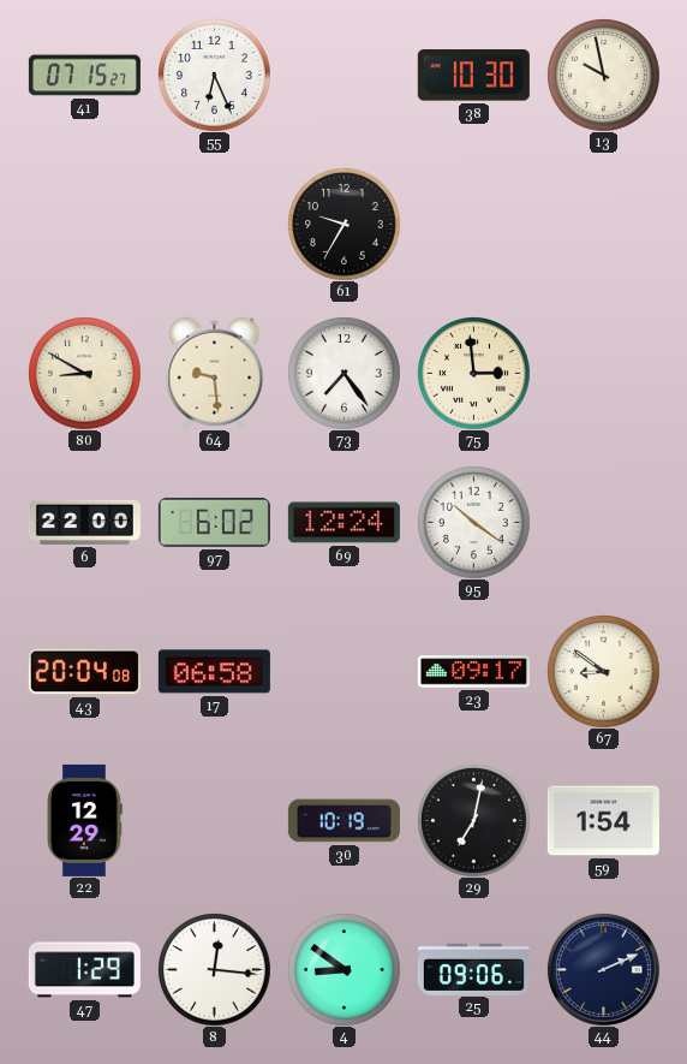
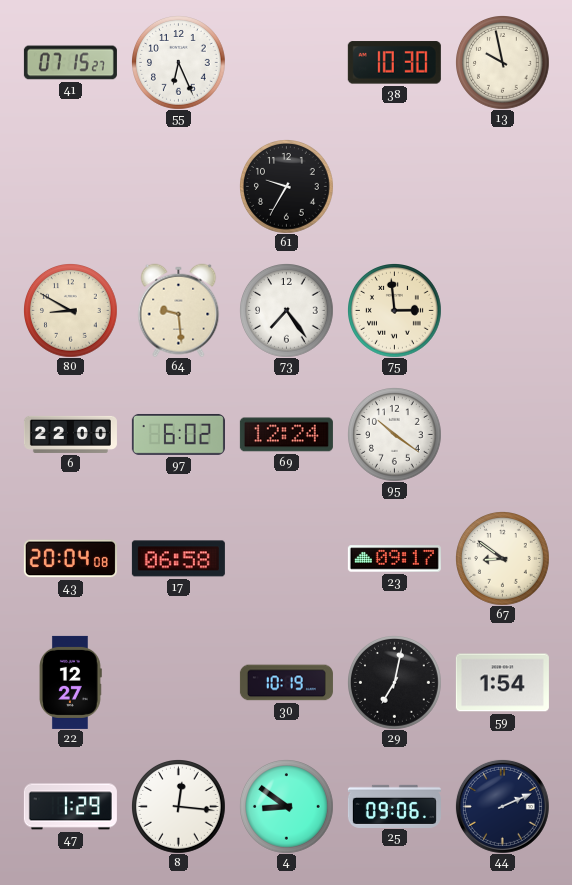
22: 12:29 -> 12:27
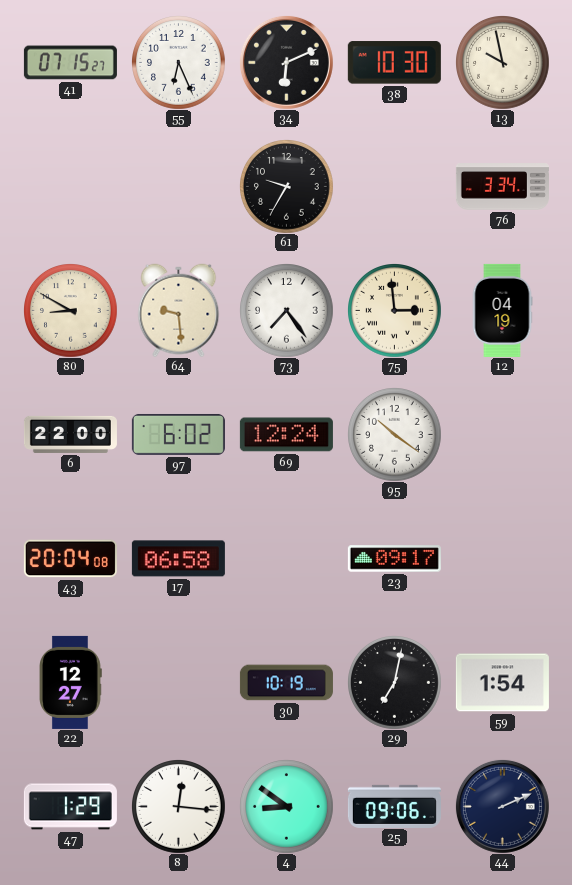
34: none -> 6:11
76: none -> 3:34
12: none -> 04:19
67: 8:51 -> none
